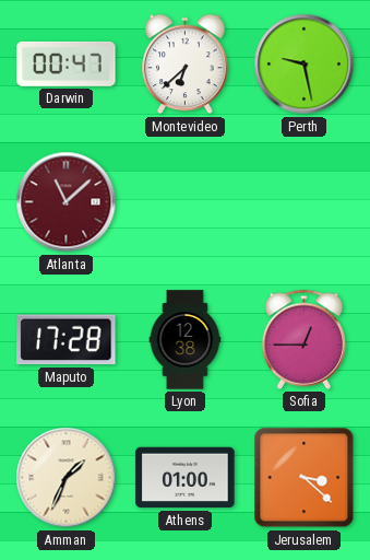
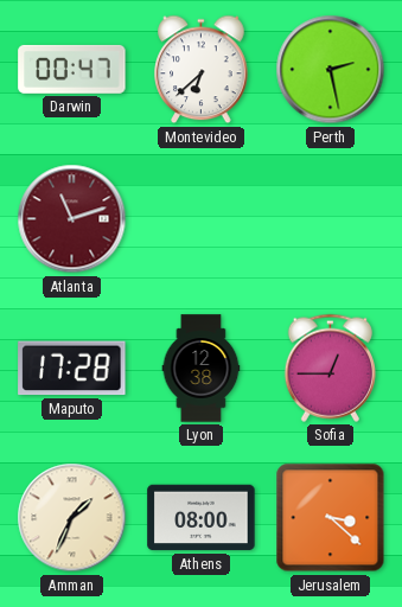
Perth: 9:28 -> 2:28
Atlanta: 11:08 -> 11:12
Athens: 01:00 -> 08:00
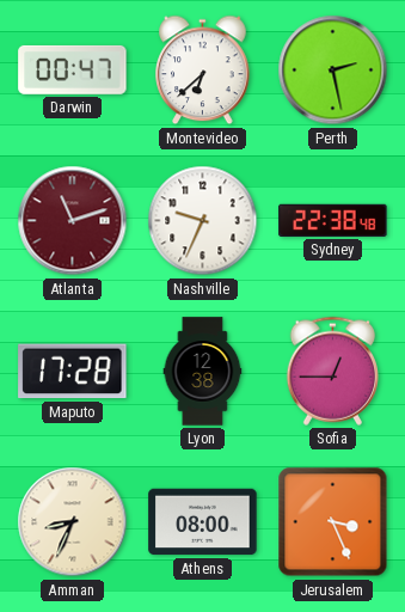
Nashville: none -> 9:34
Sydney: none -> 22:38
Amman: 1:34 -> 8:34
Jerusalem: 3:22 -> 3:26
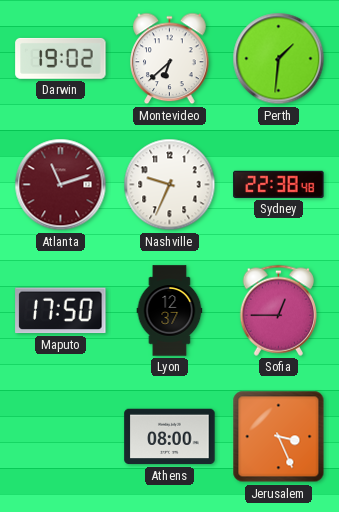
Darwin: 00:47 -> 19:02
Perth: 2:28 -> 1:31
Maputo: 17:28 -> 17:50
Lyon: 12:38 -> 12:37
Amman: 8:34 -> none
